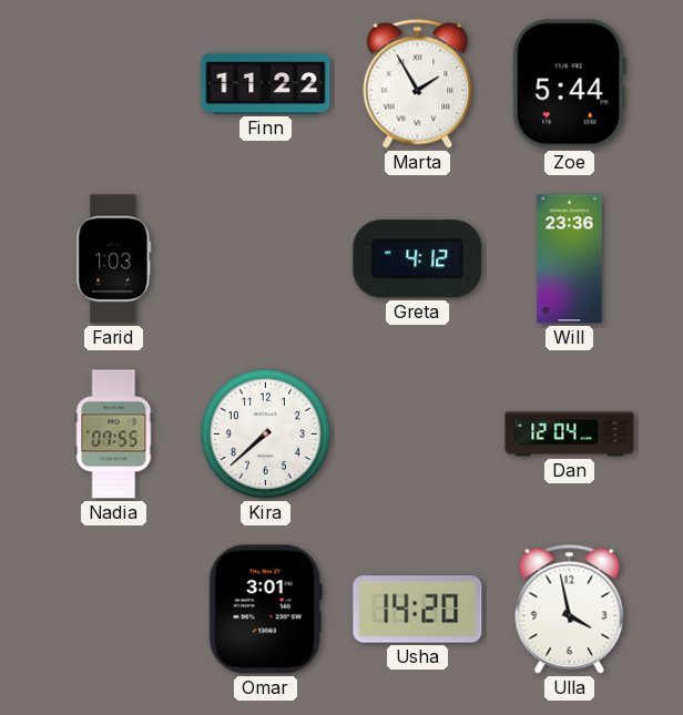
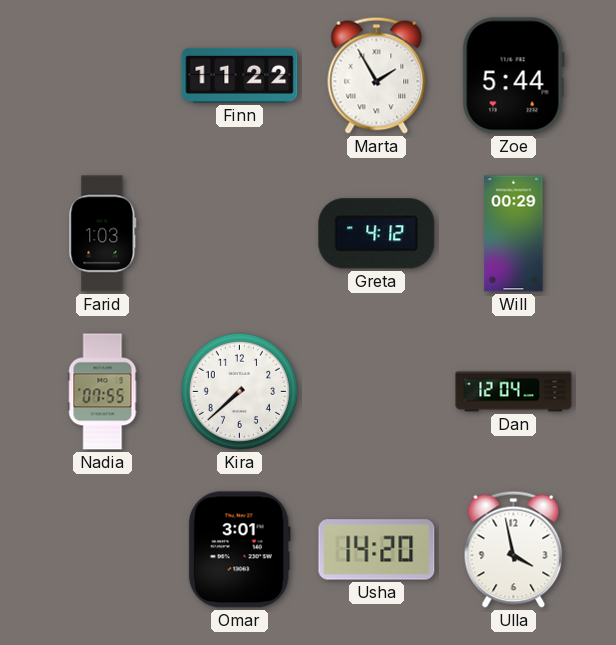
Will: 23:36 -> 00:29
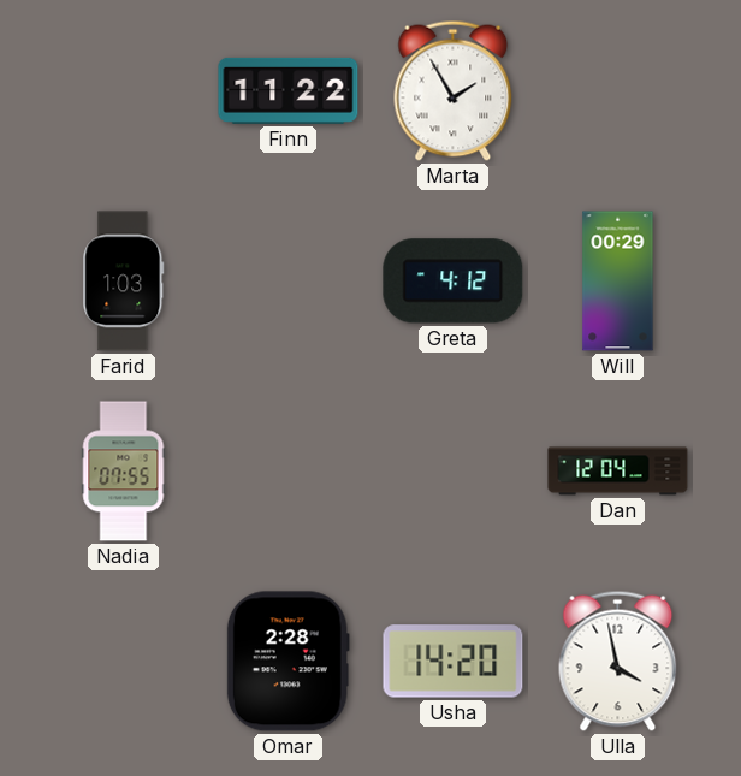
Zoe: 5:44 -> none
Kira: 7:38 -> none
Omar: 3:01 -> 2:28
